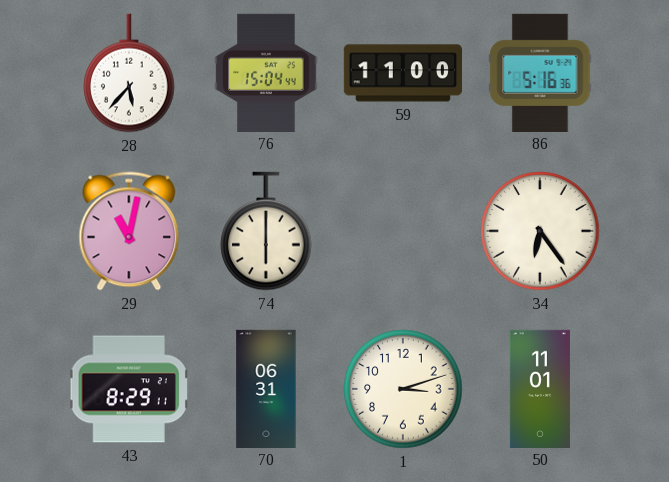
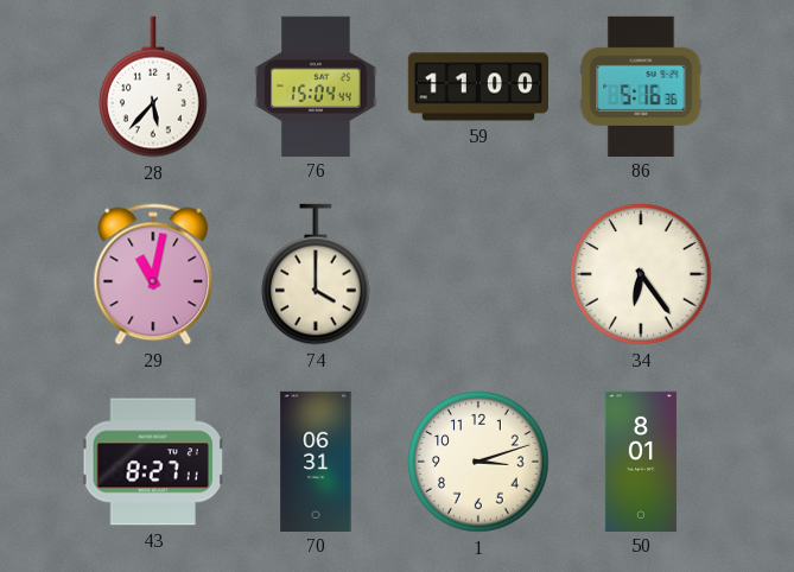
74: 6:00 -> 4:00
43: 8:29 -> 8:27
50: 11:01 -> 8:01
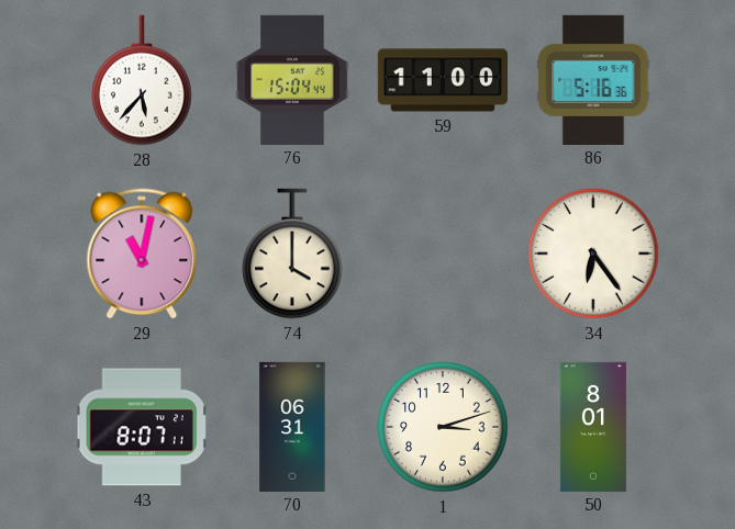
43: 8:27 -> 8:07
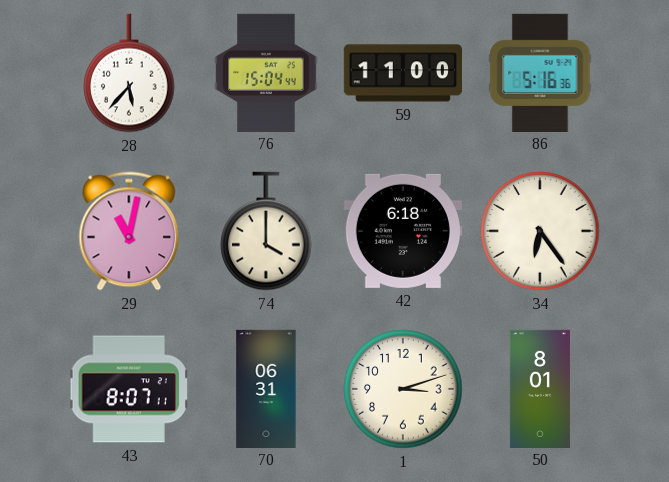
42: none -> 6:18
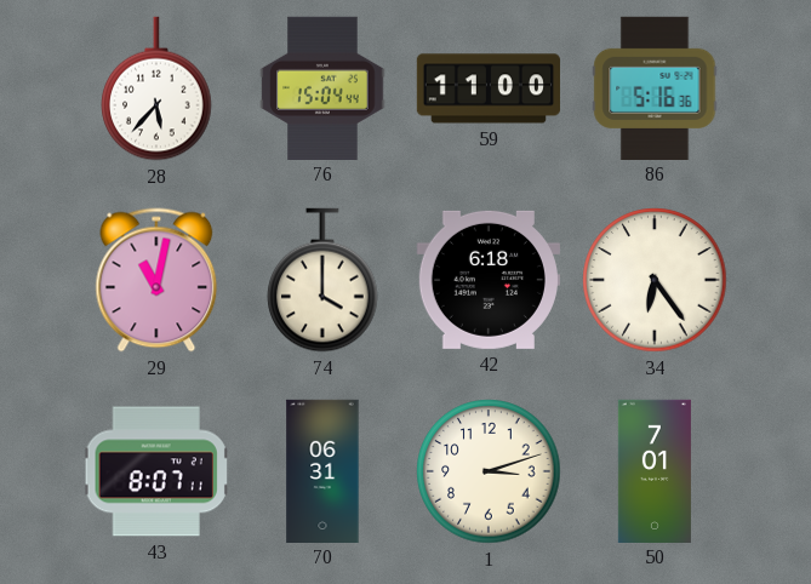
50: 8:01 -> 7:01
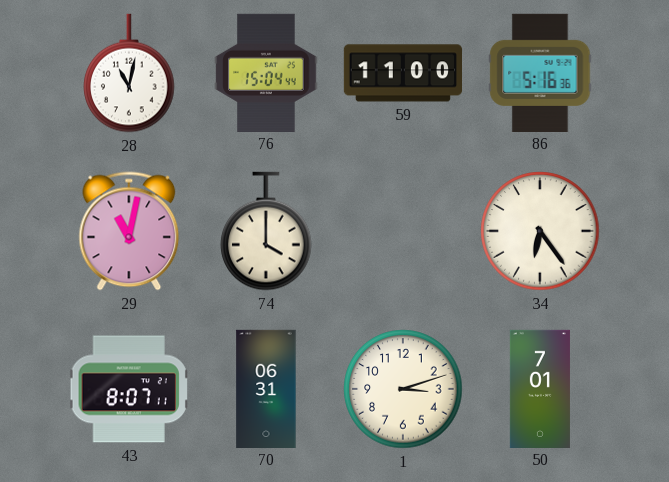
28: 5:37 -> 11:02
42: 6:18 -> none
